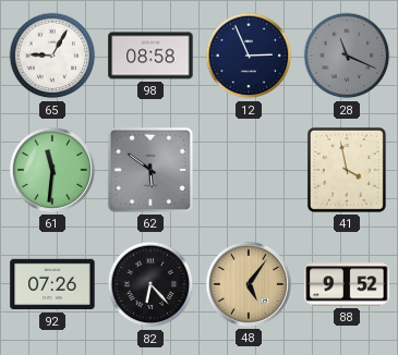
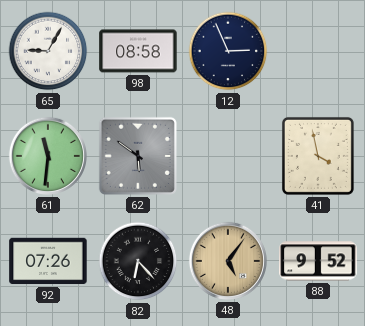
28: 11:19 -> none
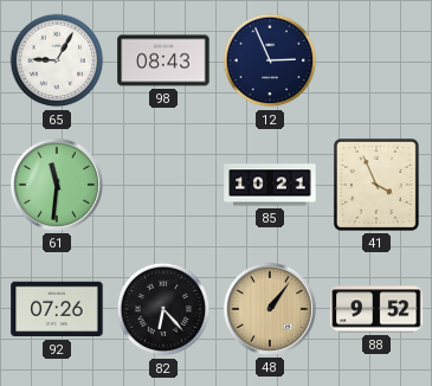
98: 08:58 -> 08:43
62: 5:51 -> none
85: none -> 10:21
41: 3:58 -> 3:56
48: 5:06 -> 1:06
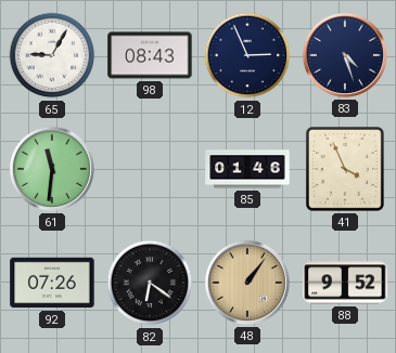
83: none -> 4:27
85: 10:21 -> 01:46
82: 6:23 -> 6:21
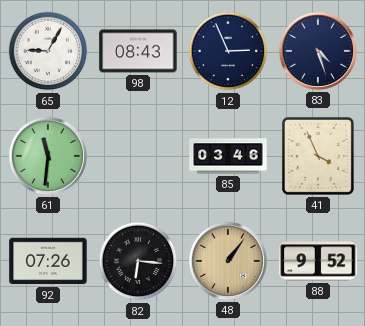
85: 01:46 -> 03:46
82: 6:21 -> 6:16
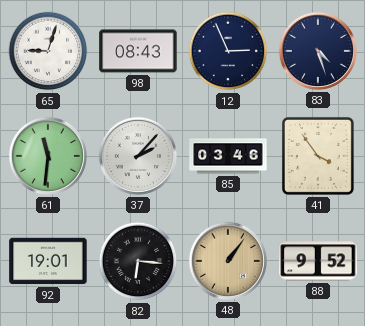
65: 9:05 -> 9:03
37: none -> 2:07
41: 3:56 -> 3:54
92: 07:26 -> 19:01
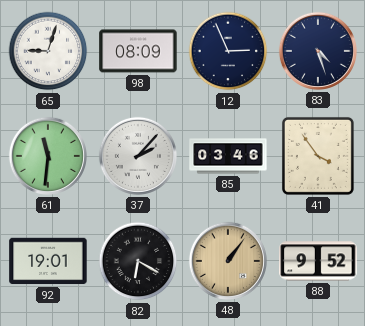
98: 08:43 -> 08:09
82: 6:16 -> 6:20
